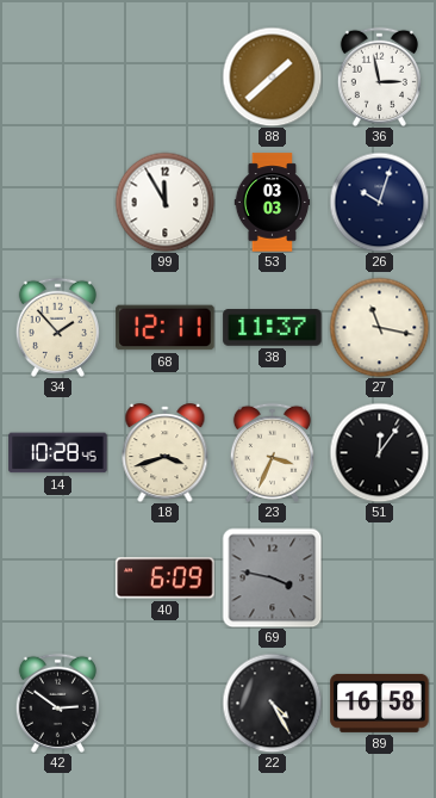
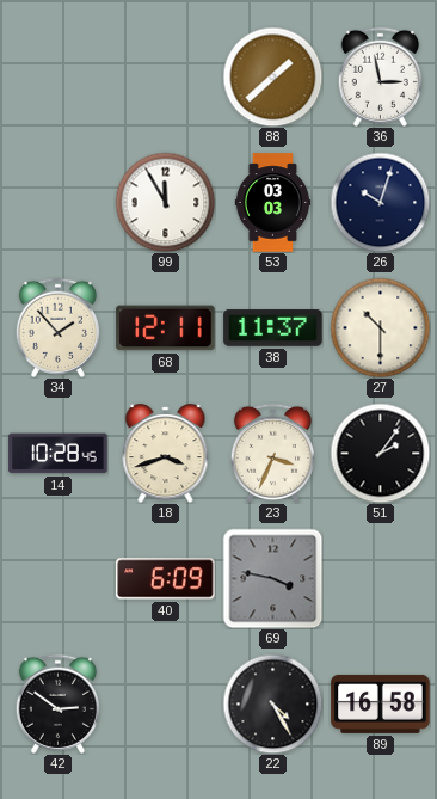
27: 11:17 -> 10:30
51: 12:06 -> 2:06
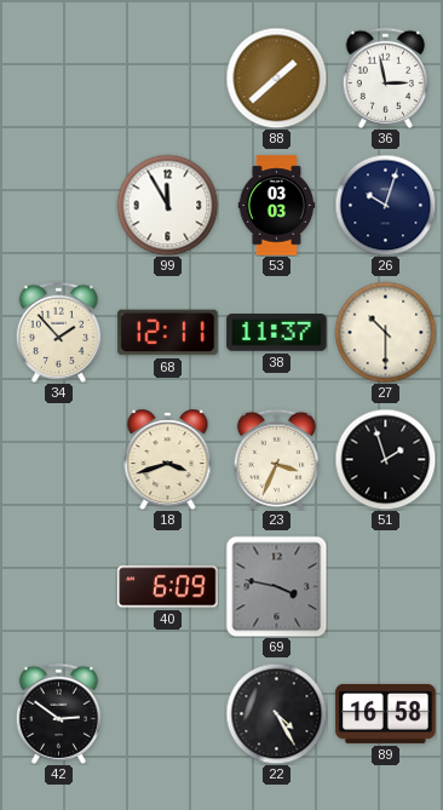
14: 10:28 -> none
51: 2:06 -> 1:57
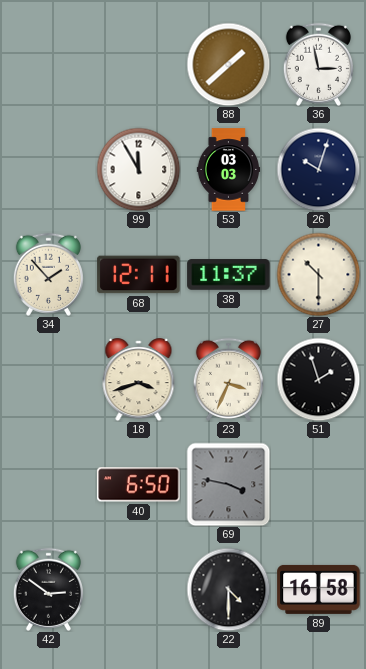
40: 6:09 -> 6:50
22: 4:25 -> 4:30
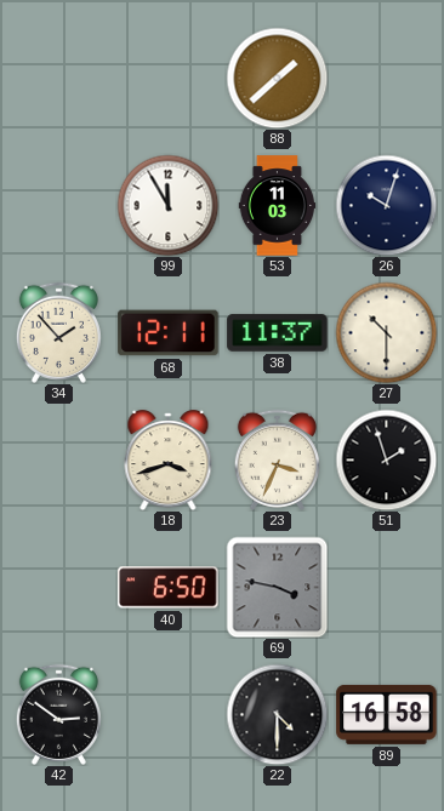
36: 2:58 -> none
53: 03:03 -> 11:03
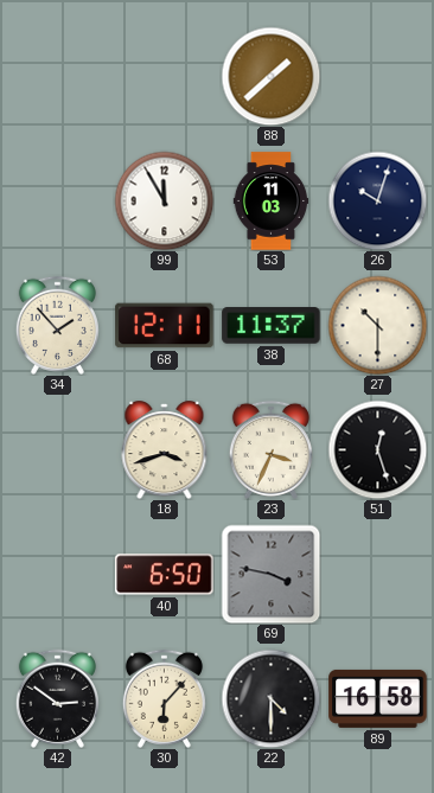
51: 1:57 -> 12:27
30: none -> 6:07
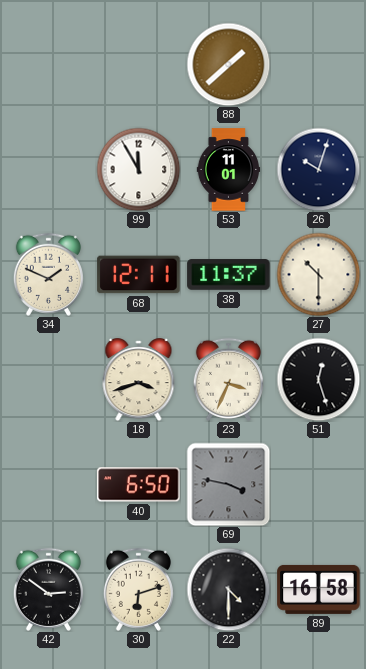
53: 11:03 -> 11:01
34: 1:53 -> 1:49
30: 6:07 -> 6:12
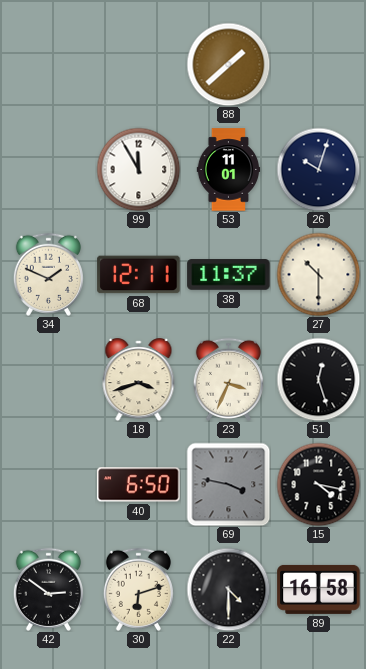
15: none -> 4:17
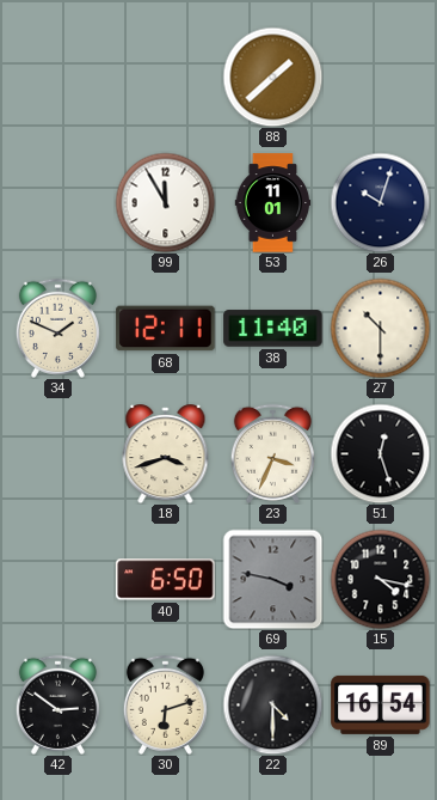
38: 11:37 -> 11:40
89: 16:58 -> 16:54
